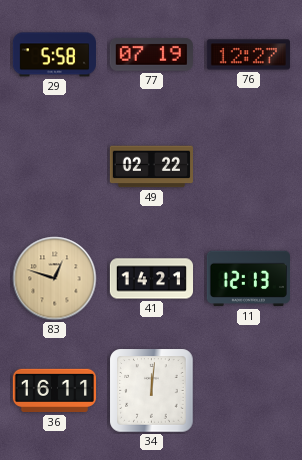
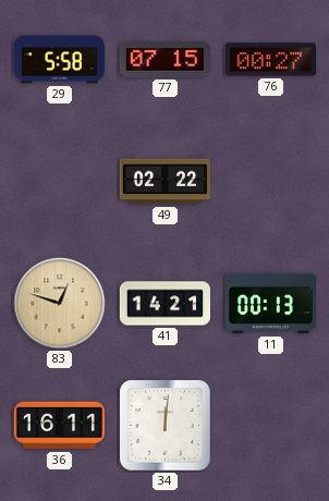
77: 07:19 -> 07:15
76: 12:27 -> 00:27
11: 12:13 -> 00:13
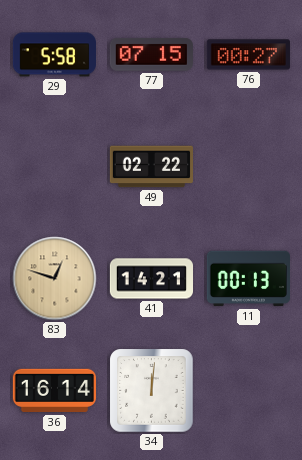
36: 16:11 -> 16:14
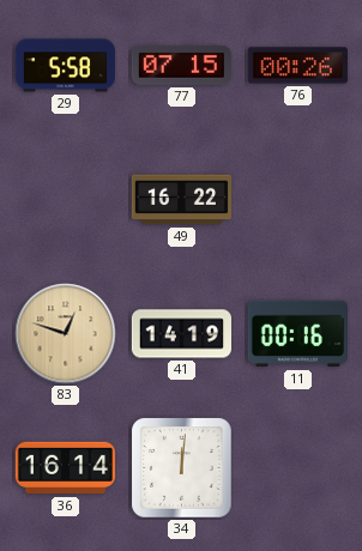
76: 00:27 -> 00:26
49: 02:22 -> 16:22
41: 14:21 -> 14:19
11: 00:13 -> 00:16
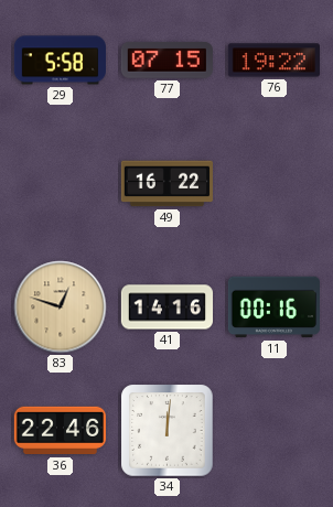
76: 00:26 -> 19:22
41: 14:19 -> 14:16
36: 16:14 -> 22:46
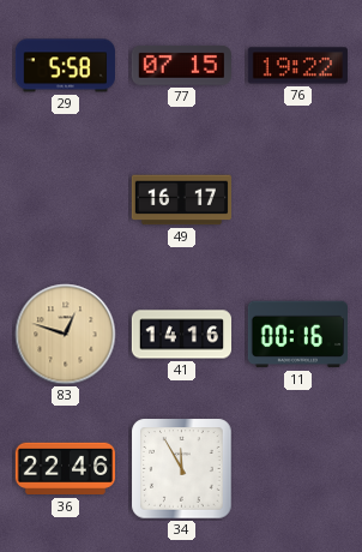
49: 16:22 -> 16:17
34: 12:01 -> 11:55
